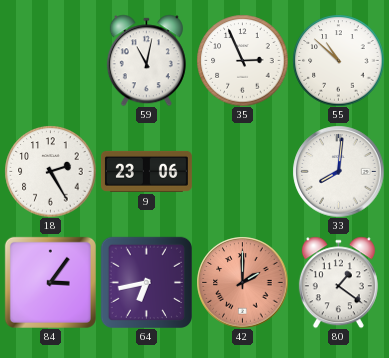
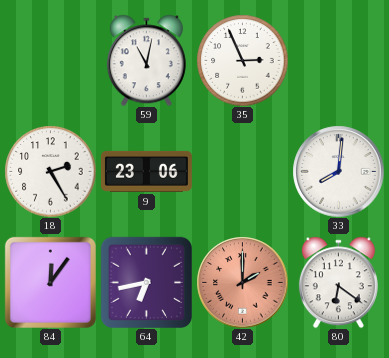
55: 10:52 -> none
84: 3:06 -> 12:06
80: 1:21 -> 6:21
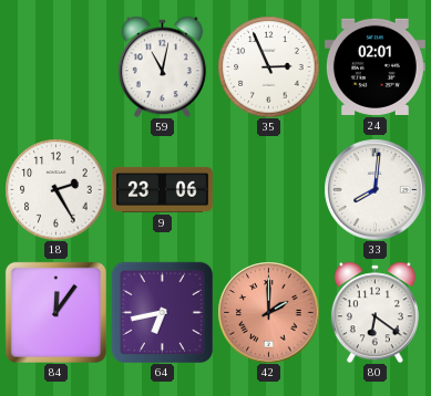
24: none -> 02:01
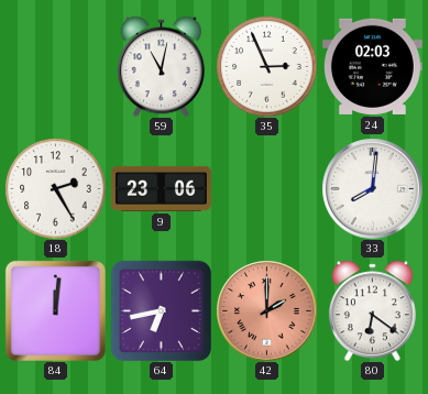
24: 02:01 -> 02:03
84: 12:06 -> 12:01
